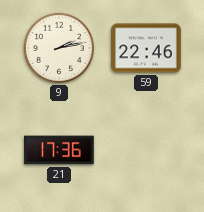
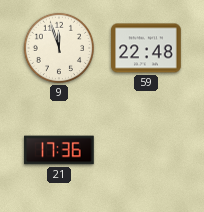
9: 2:13 -> 11:57
59: 22:46 -> 22:48
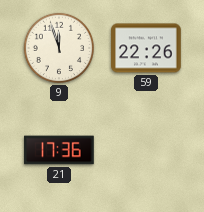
59: 22:48 -> 22:26
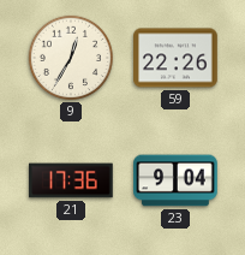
9: 11:57 -> 12:35
23: none -> 9:04
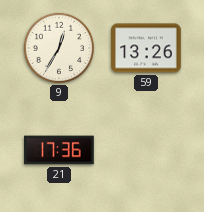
59: 22:26 -> 13:26
23: 9:04 -> none
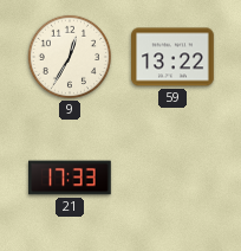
59: 13:26 -> 13:22
21: 17:36 -> 17:33
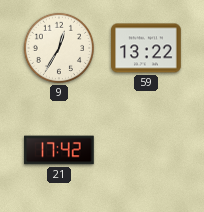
21: 17:33 -> 17:42
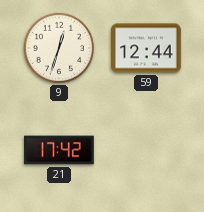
9: 12:35 -> 12:33
59: 13:22 -> 12:44
